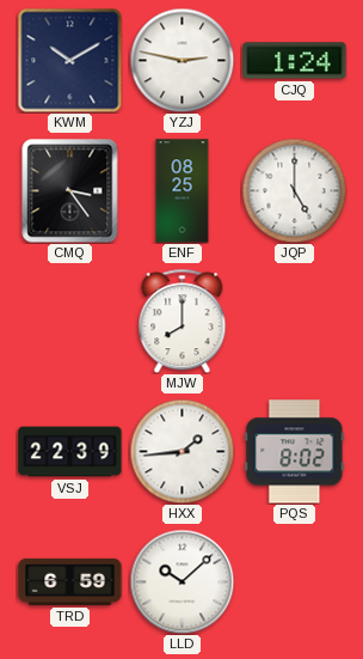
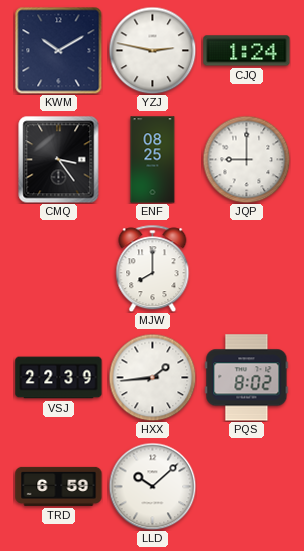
JQP: 5:00 -> 9:00
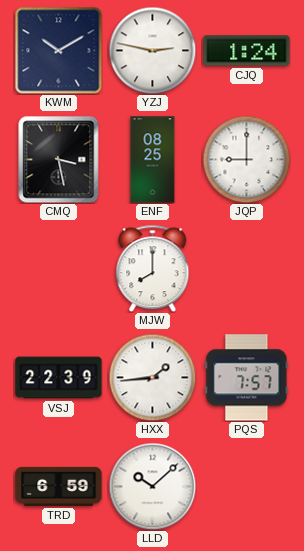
CMQ: 3:24 -> 3:28
PQS: 8:02 -> 7:57
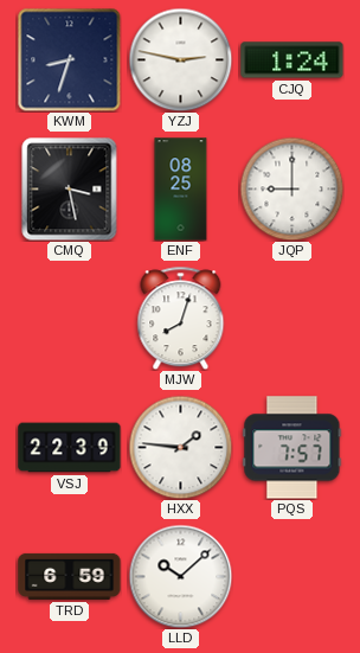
KWM: 10:10 -> 8:33
MJW: 8:00 -> 8:03
HXX: 1:44 -> 1:46
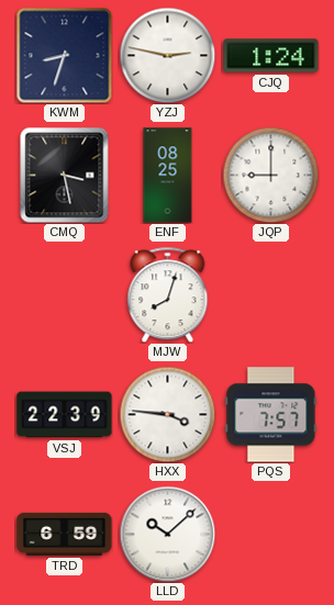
HXX: 1:46 -> 3:46
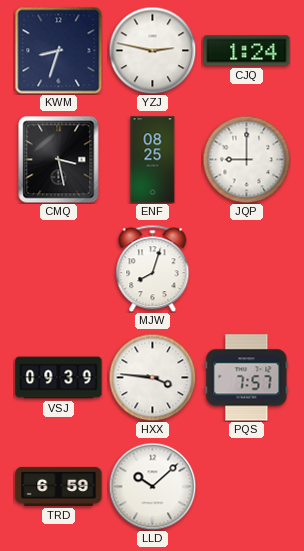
VSJ: 22:39 -> 09:39
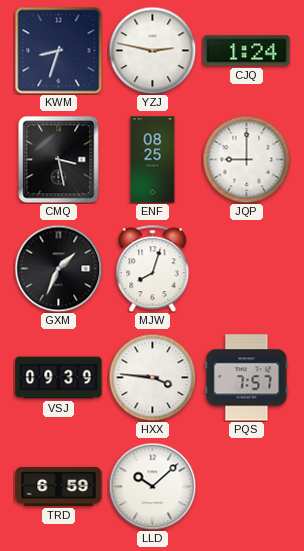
GXM: none -> 1:34
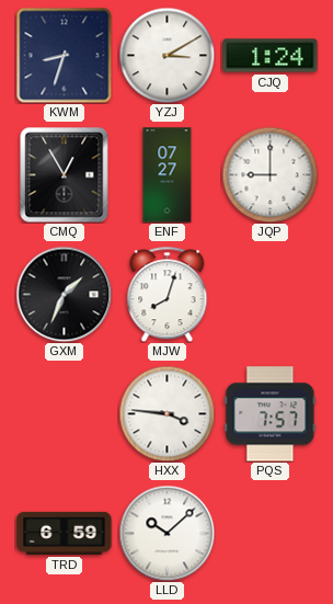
YZJ: 2:47 -> 3:10
CMQ: 3:28 -> 12:55
ENF: 08:25 -> 07:27
VSJ: 09:39 -> none
